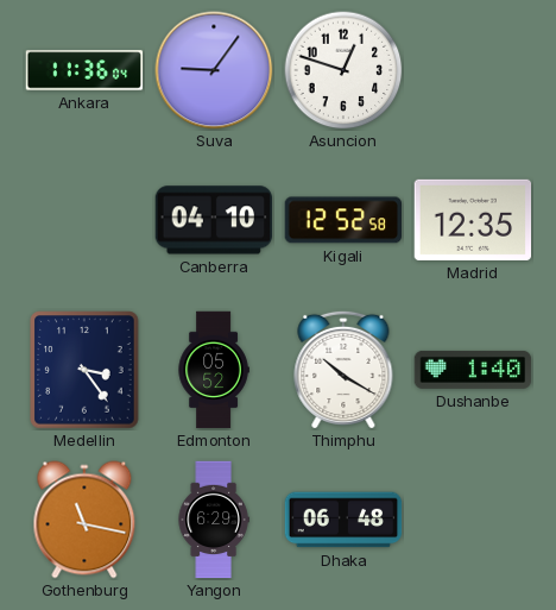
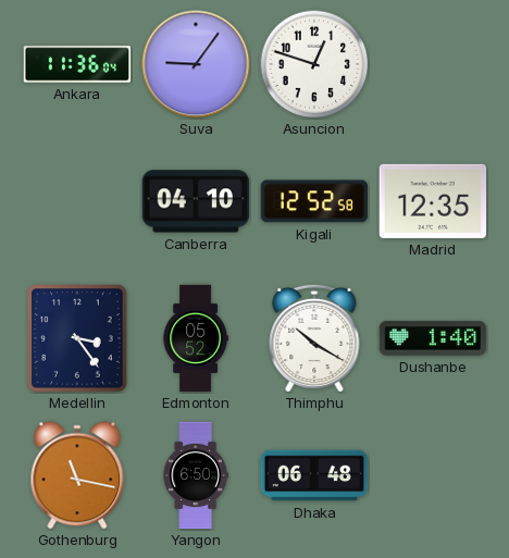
Yangon: 6:29 -> 6:50
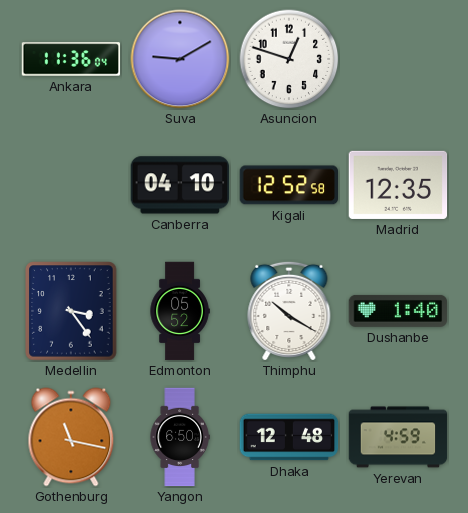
Suva: 9:06 -> 9:10
Dhaka: 06:48 -> 12:48
Yerevan: none -> 4:59
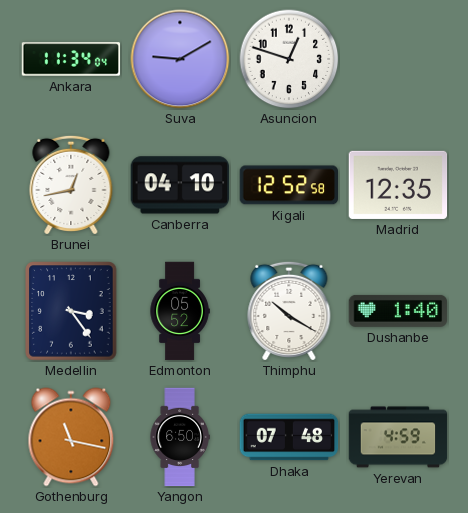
Ankara: 11:36 -> 11:34
Brunei: none -> 12:43
Dhaka: 12:48 -> 07:48
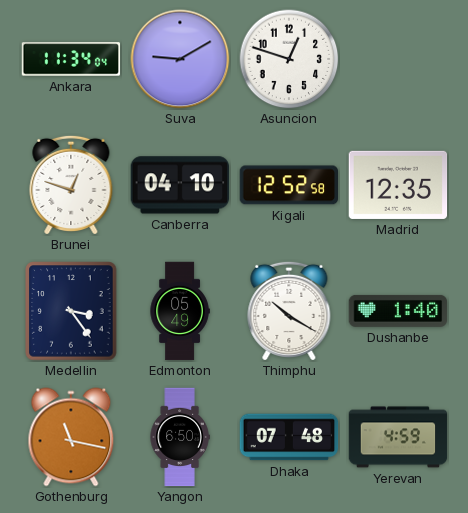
Brunei: 12:43 -> 12:48
Edmonton: 05:52 -> 05:49
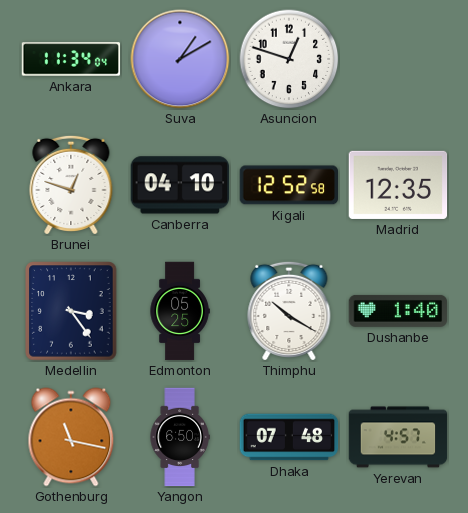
Suva: 9:10 -> 1:10
Edmonton: 05:49 -> 05:25
Yerevan: 4:59 -> 4:57
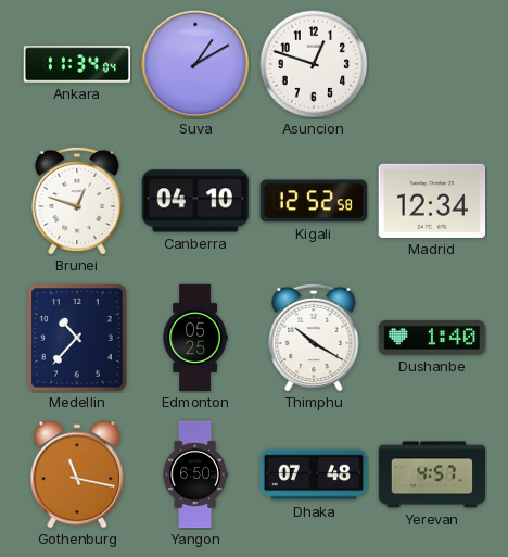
Madrid: 12:35 -> 12:34
Medellin: 3:24 -> 10:37
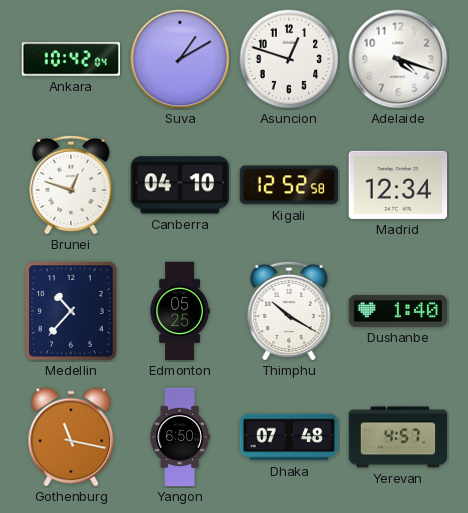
Ankara: 11:34 -> 10:42
Adelaide: none -> 4:18
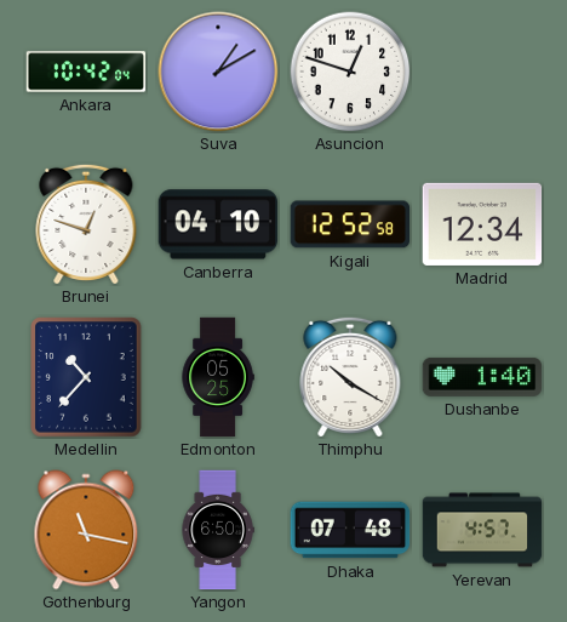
Adelaide: 4:18 -> none
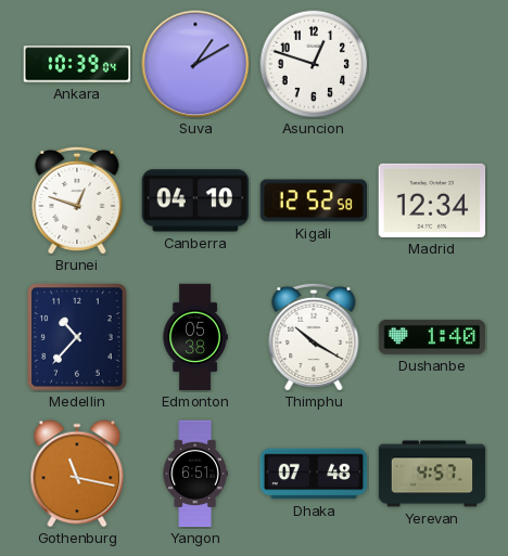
Ankara: 10:42 -> 10:39
Edmonton: 05:25 -> 05:38
Yangon: 6:50 -> 6:51
